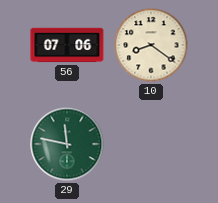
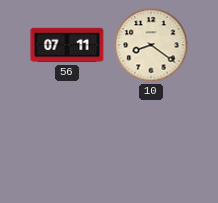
56: 07:06 -> 07:11
29: 11:47 -> none
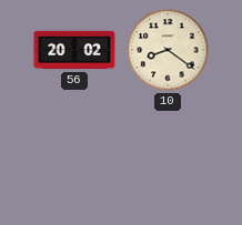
56: 07:11 -> 20:02
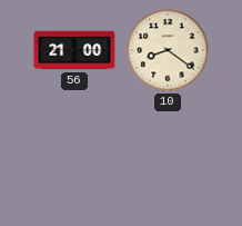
56: 20:02 -> 21:00
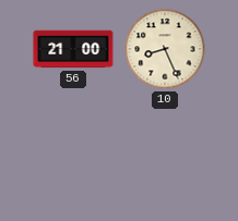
10: 8:21 -> 8:26
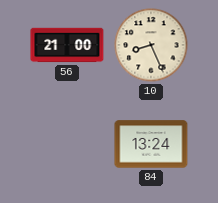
84: none -> 13:24
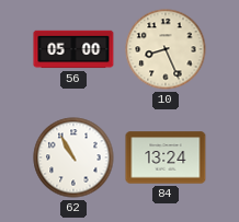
56: 21:00 -> 05:00
62: none -> 10:55
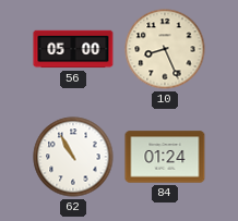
84: 13:24 -> 01:24
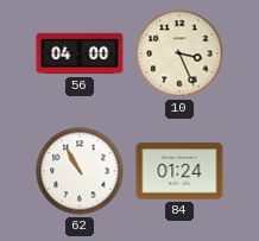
56: 05:00 -> 04:00
10: 8:26 -> 3:26
